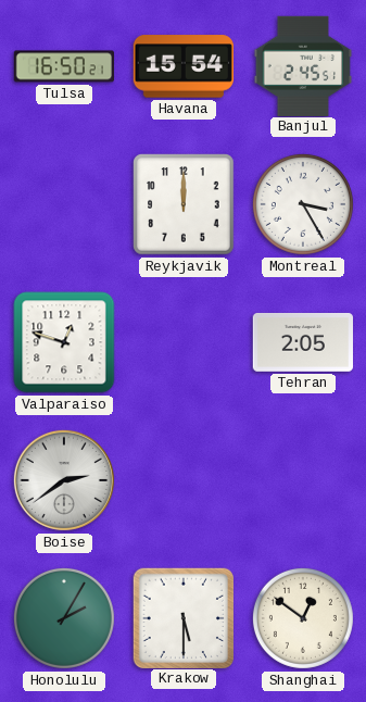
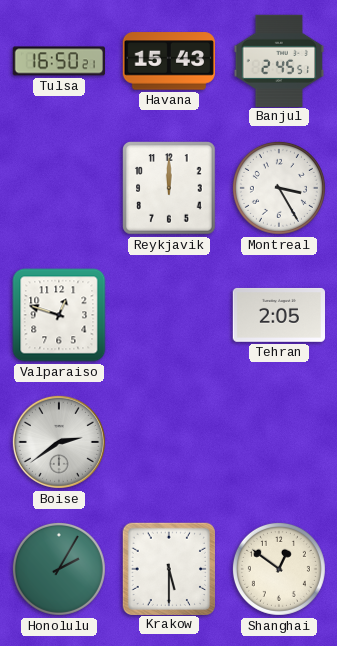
Havana: 15:54 -> 15:43
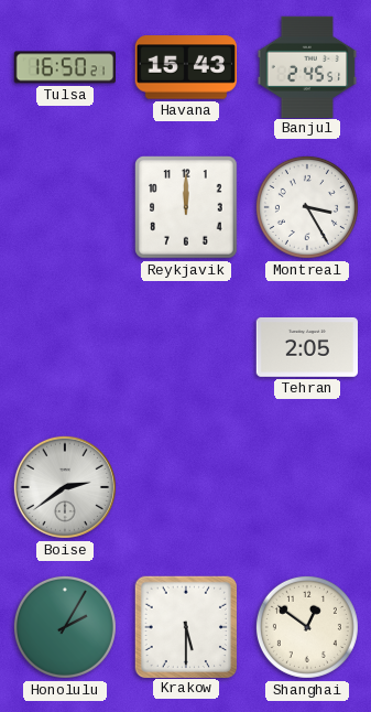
Valparaiso: 12:48 -> none
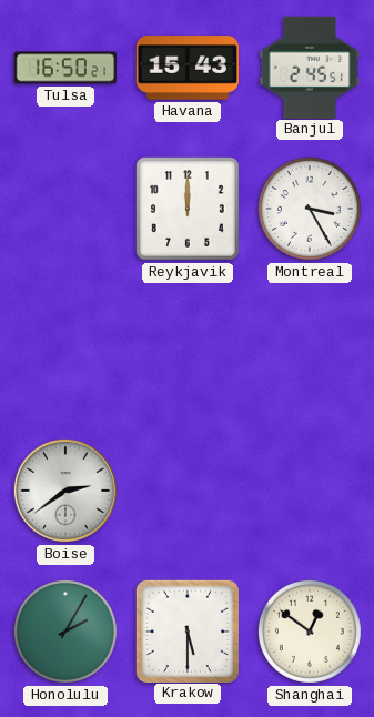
Tehran: 2:05 -> none
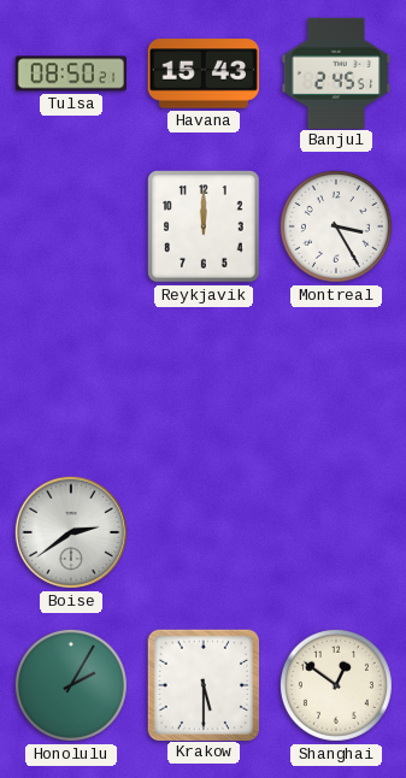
Tulsa: 16:50 -> 08:50
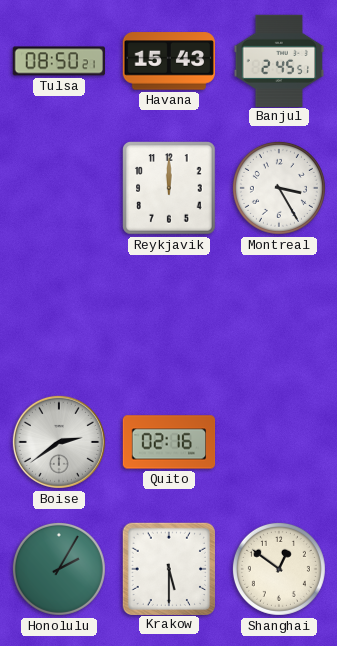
Quito: none -> 02:16
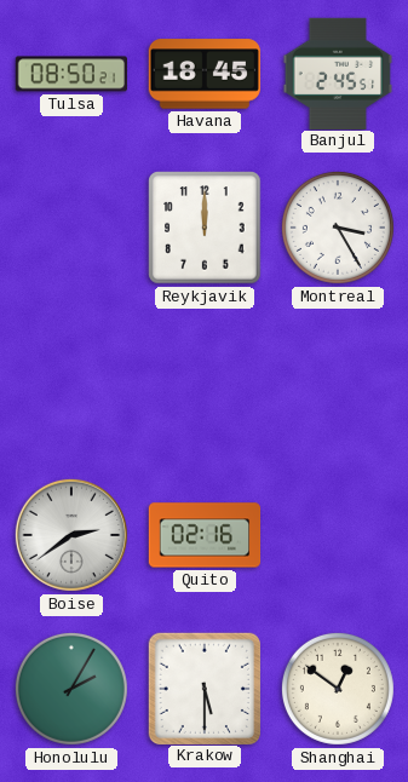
Havana: 15:43 -> 18:45
